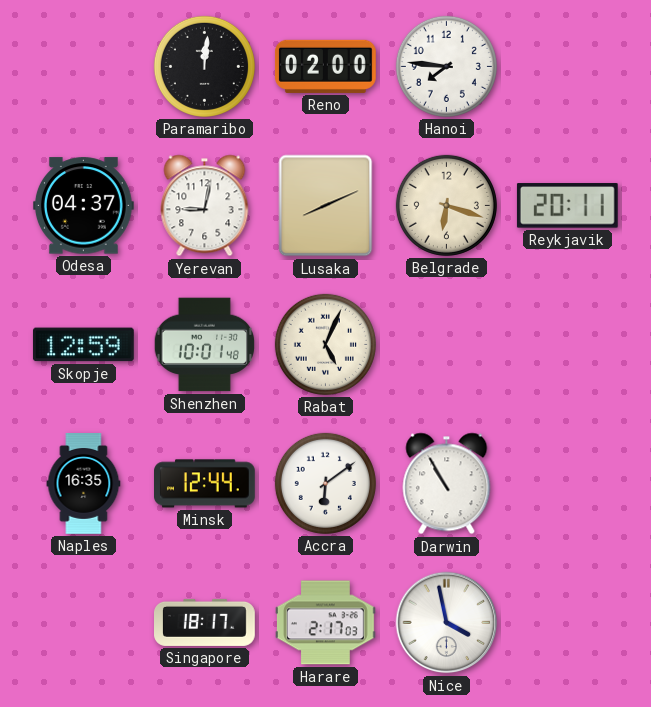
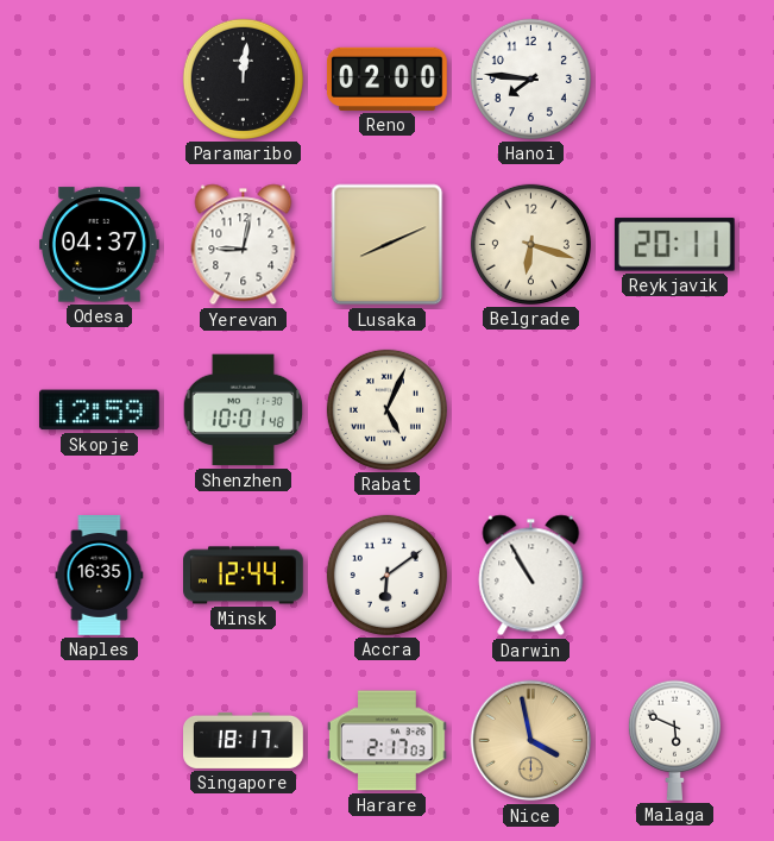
Nice dial: white -> champagne
Malaga: none -> 5:49
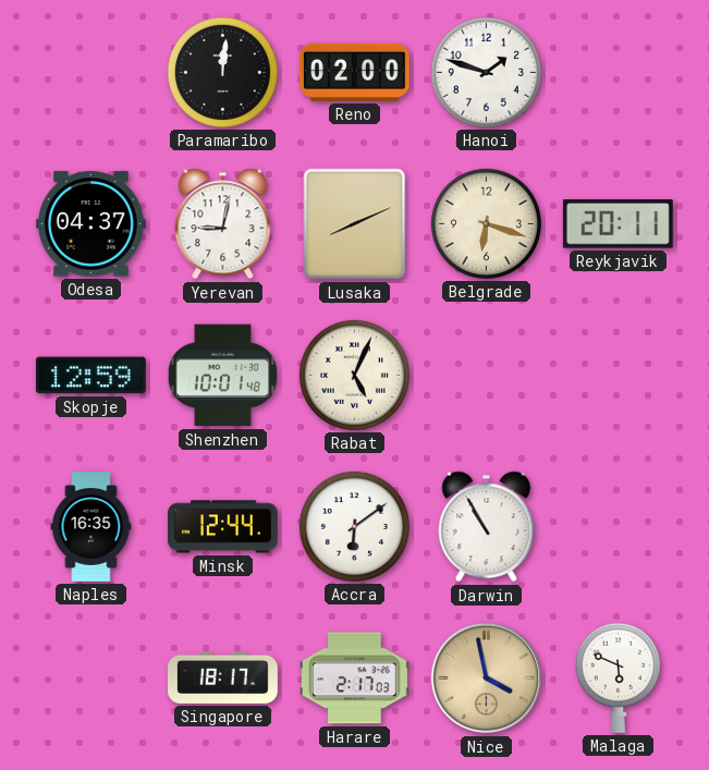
Hanoi: 7:46 -> 1:48
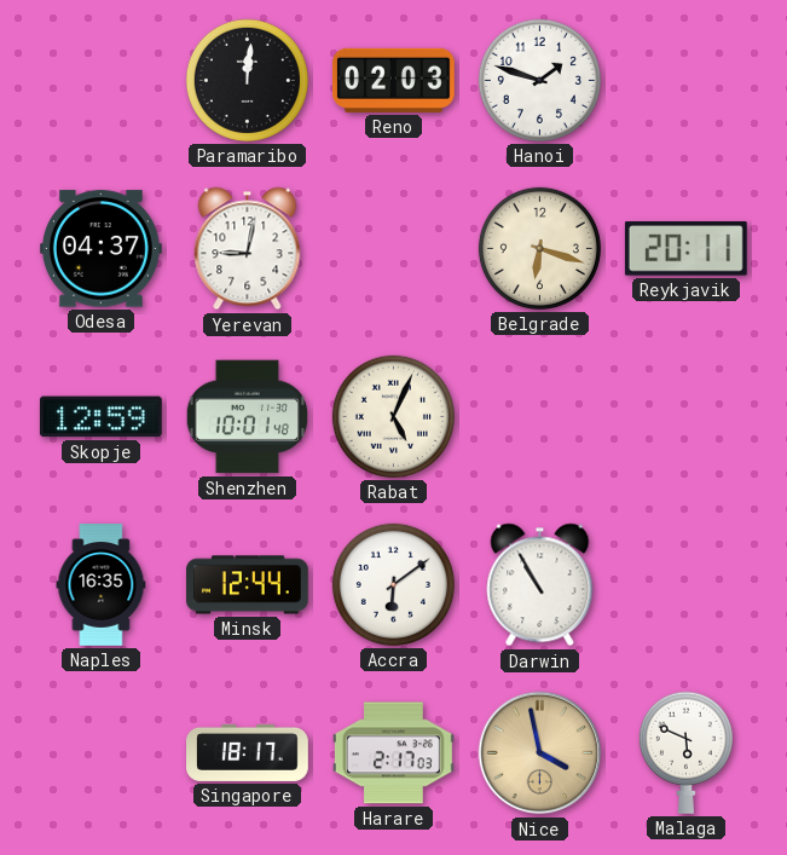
Reno: 02:00 -> 02:03
Lusaka: 8:11 -> none
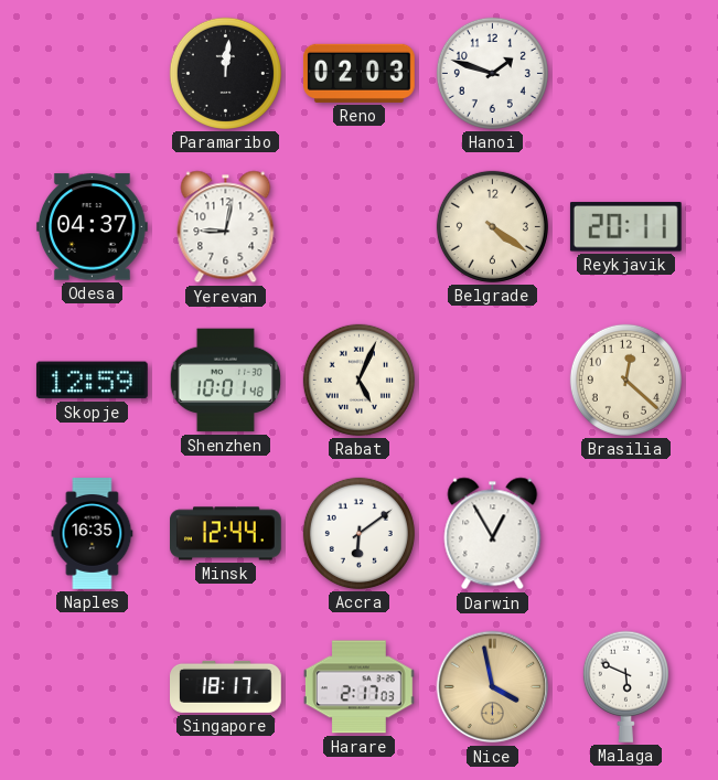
Belgrade: 6:18 -> 4:21
Brasilia: none -> 12:22
Darwin: 10:55 -> 12:55
